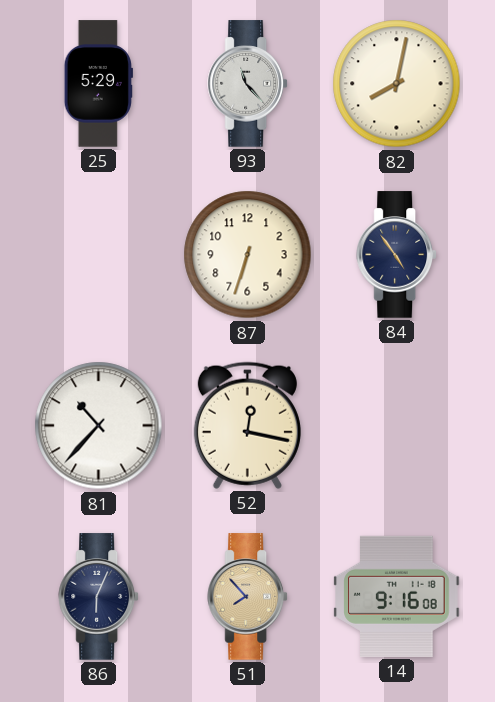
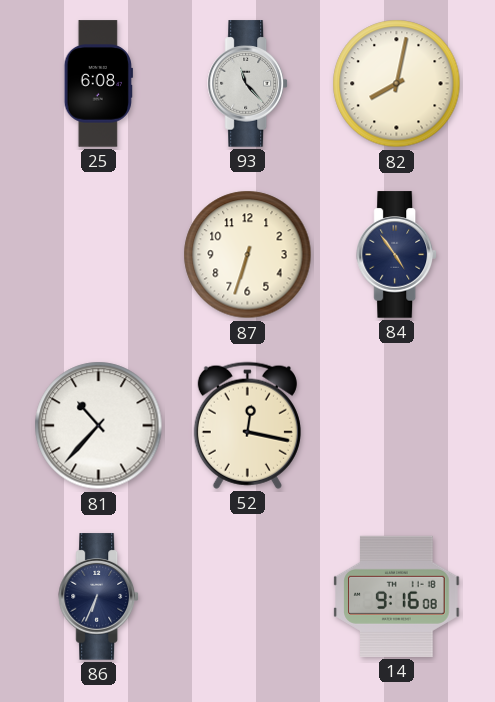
25: 5:29 -> 6:08
86: 6:04 -> 6:34
51: 7:53 -> none
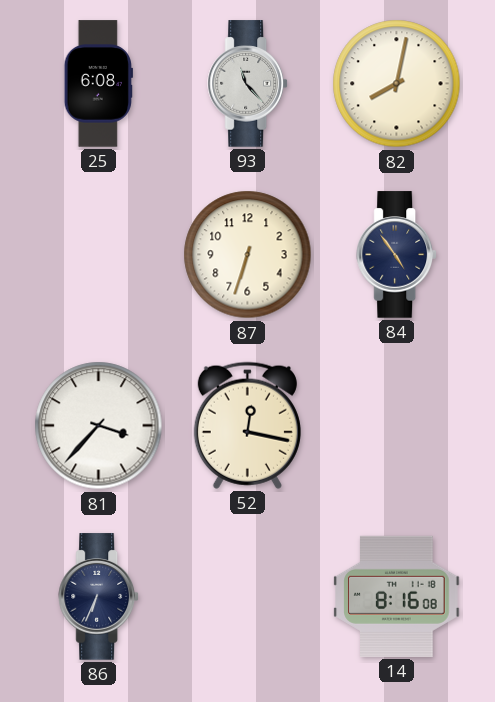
81: 10:37 -> 3:37
14: 9:16 -> 8:16
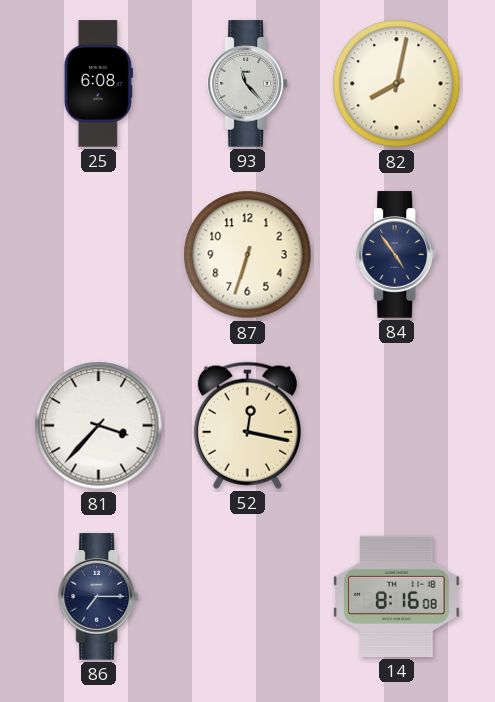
86: 6:34 -> 7:15
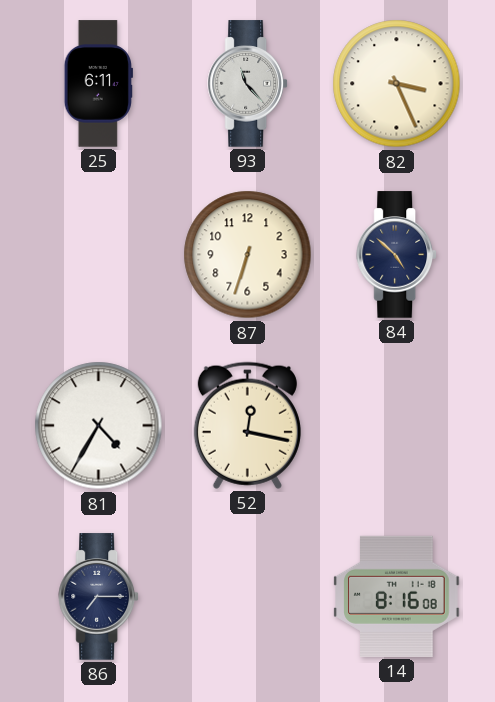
25: 6:08 -> 6:11
82: 8:02 -> 3:26
84: 4:54 -> 4:52
81: 3:37 -> 4:35
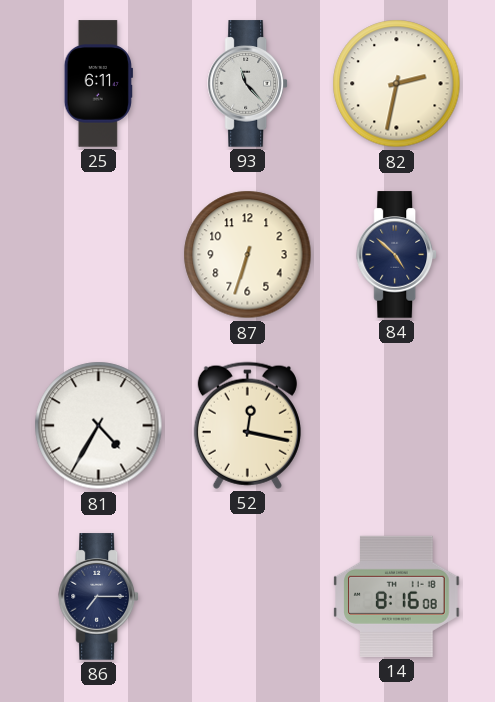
82: 3:26 -> 2:32
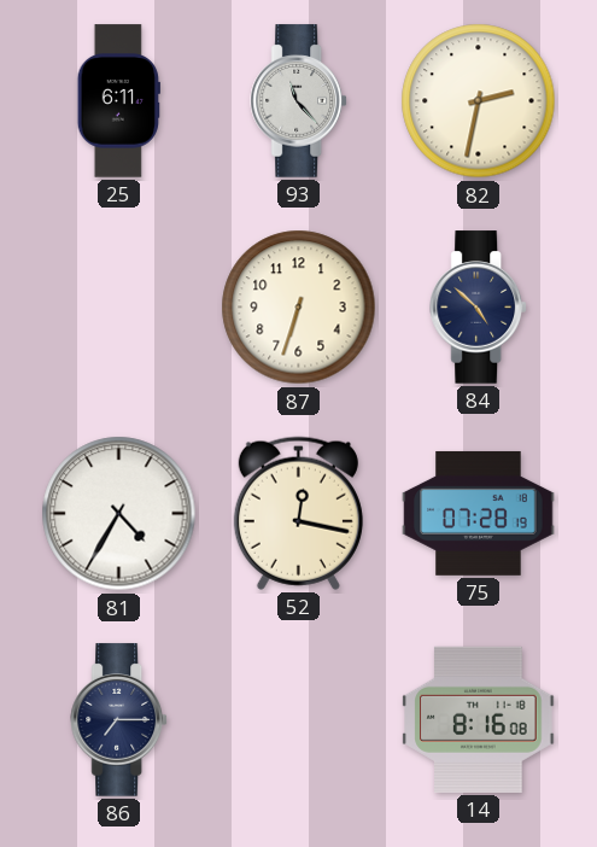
75: none -> 07:28
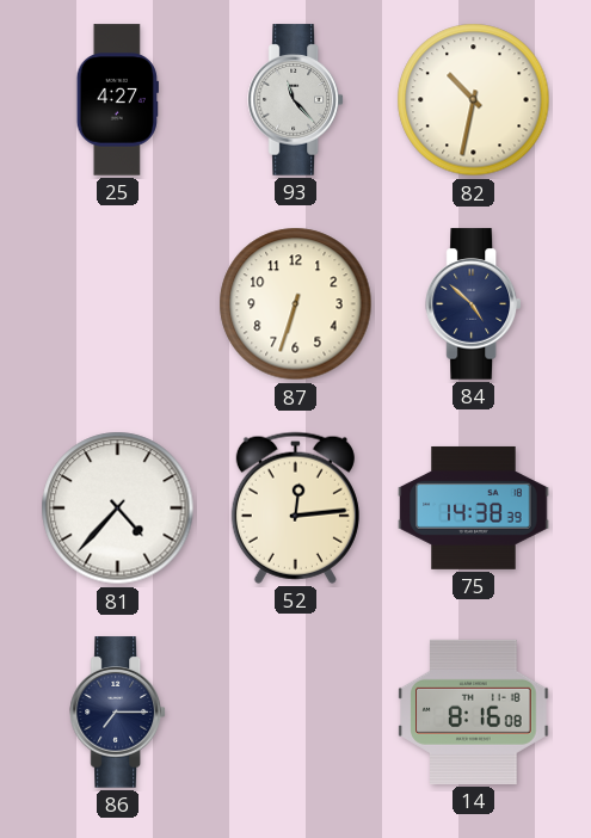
25: 6:11 -> 4:27
82: 2:32 -> 10:32
81: 4:35 -> 4:37
52: 12:17 -> 12:14
75: 07:28 -> 14:38
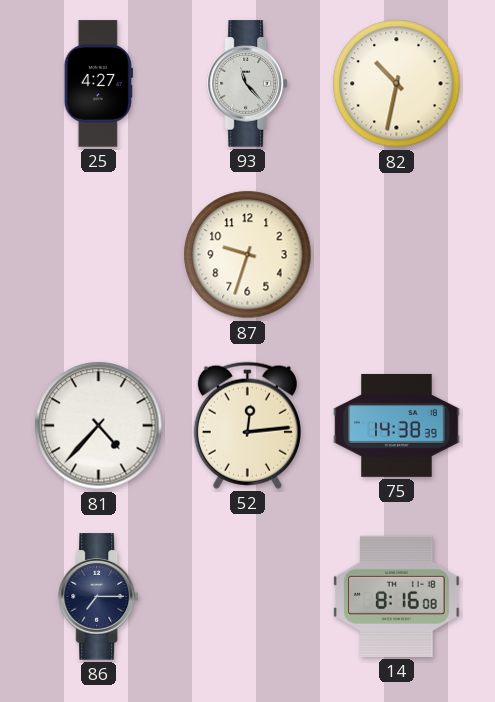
87: 6:33 -> 9:33
84: 4:52 -> none
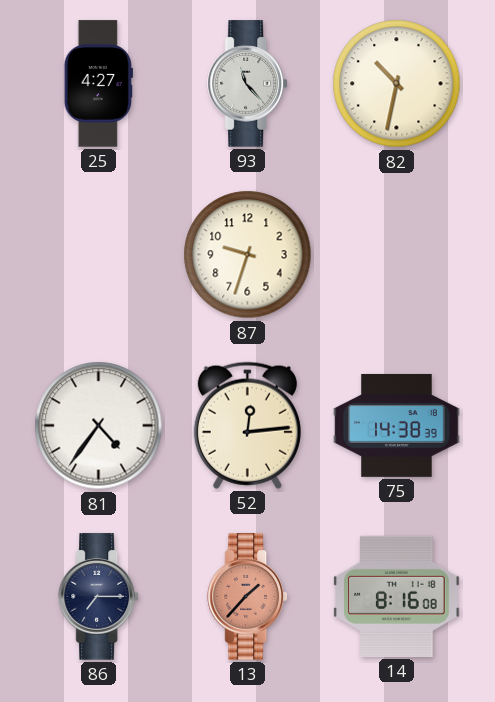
81: 4:37 -> 4:36
13: none -> 1:37
